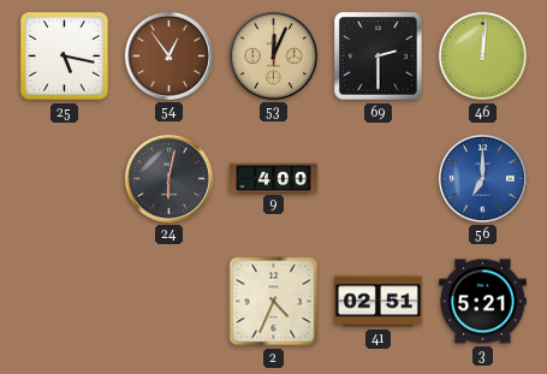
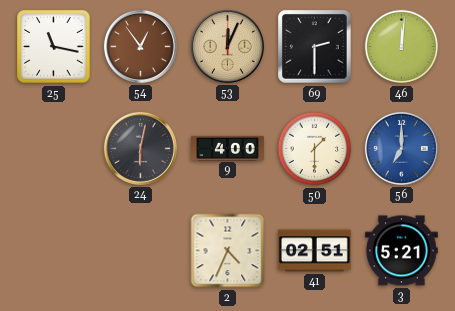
25: 5:17 -> 11:17
50: none -> 1:30
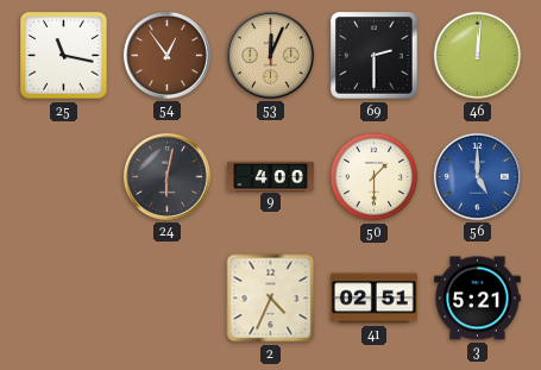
56: 7:00 -> 5:00
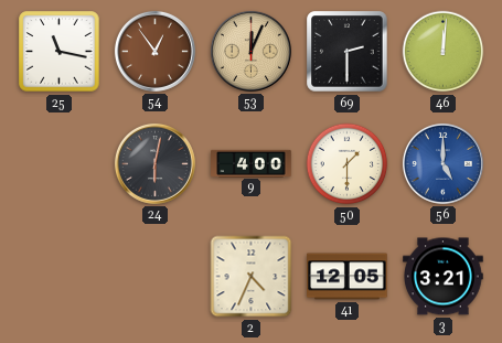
41: 02:51 -> 12:05
3: 5:21 -> 3:21
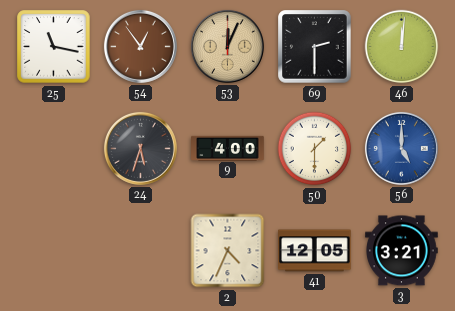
24: 6:02 -> 5:33
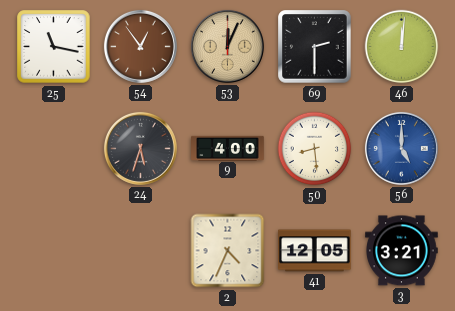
50: 1:30 -> 8:29
